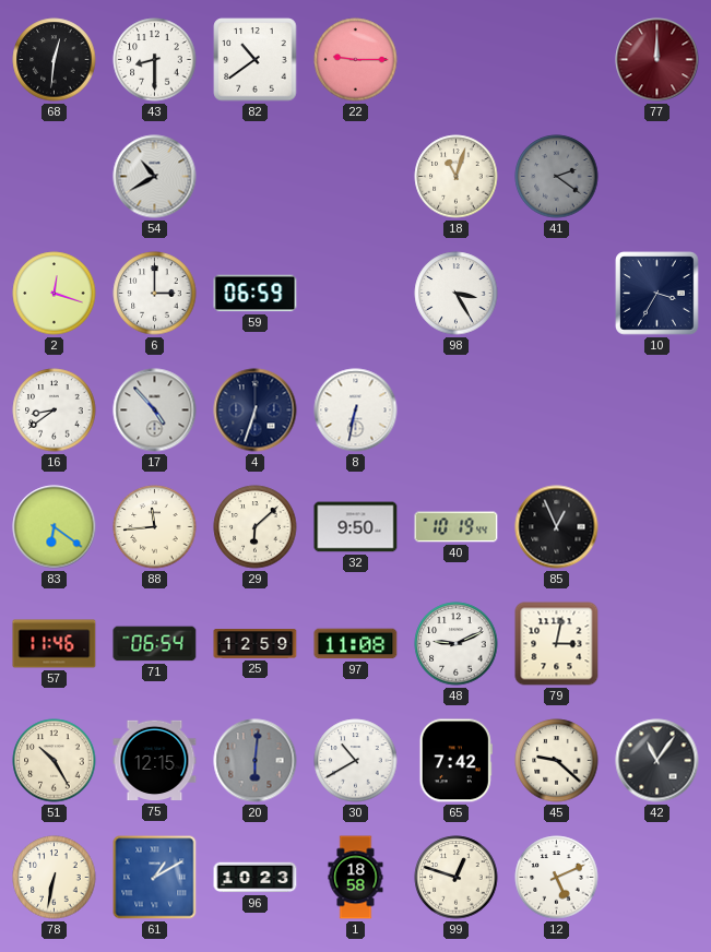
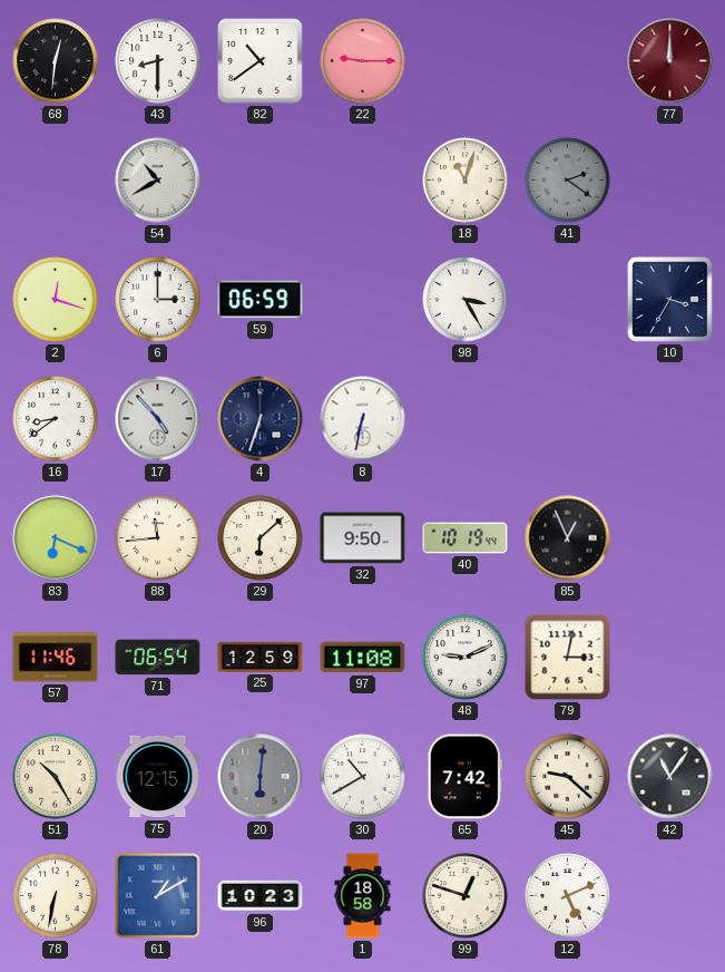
83: 6:21 -> 6:19
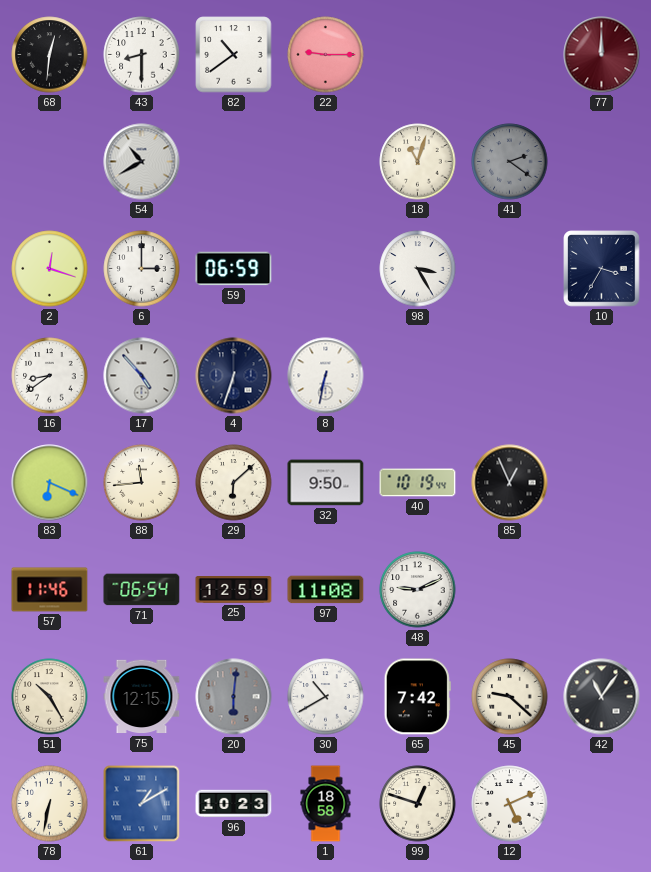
79: 3:02 -> none
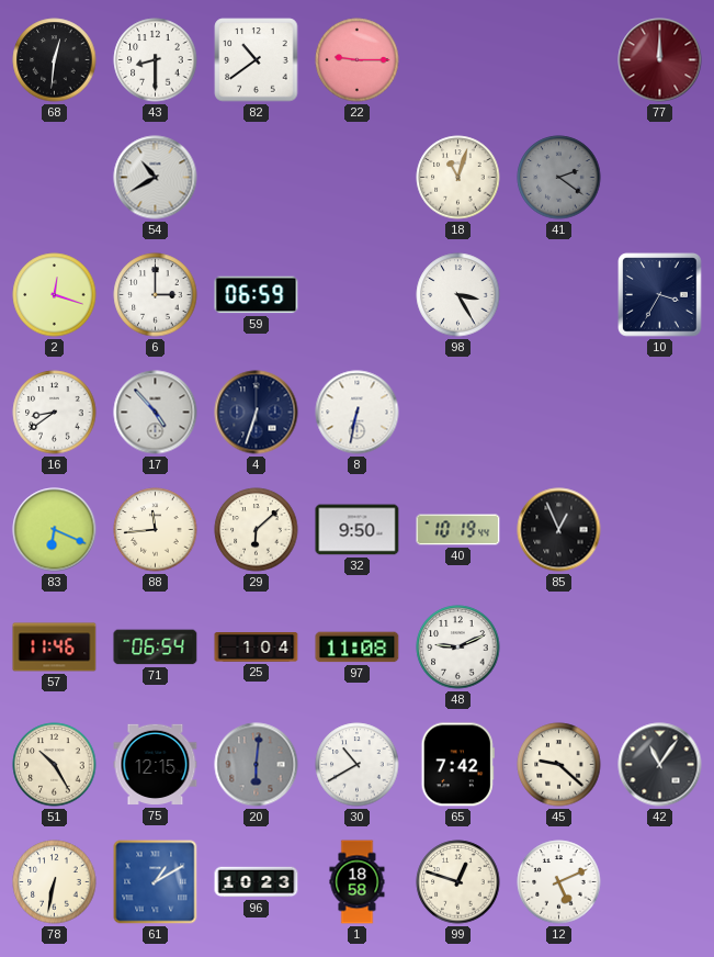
25: 12:59 -> 1:04
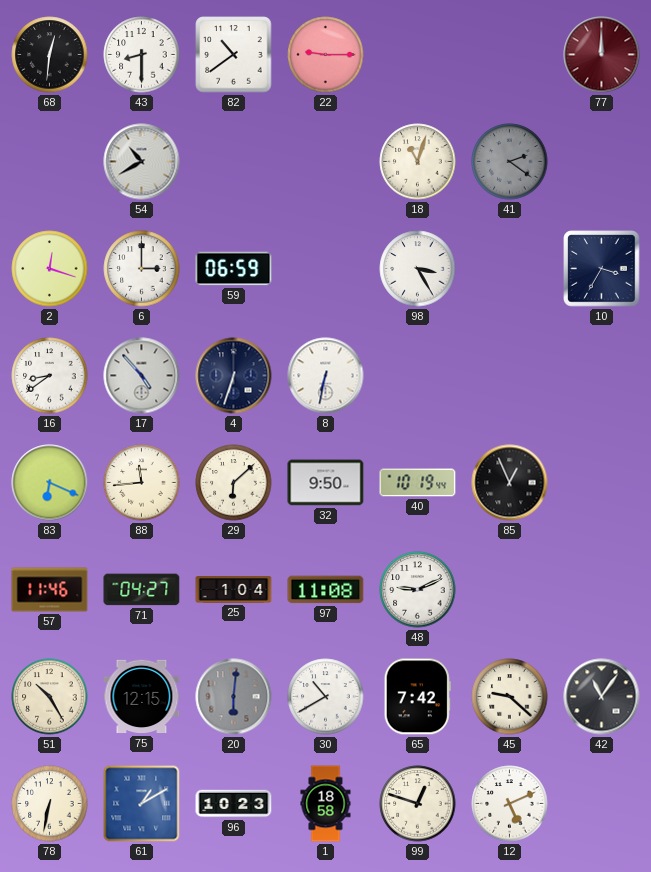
71: 06:54 -> 04:27
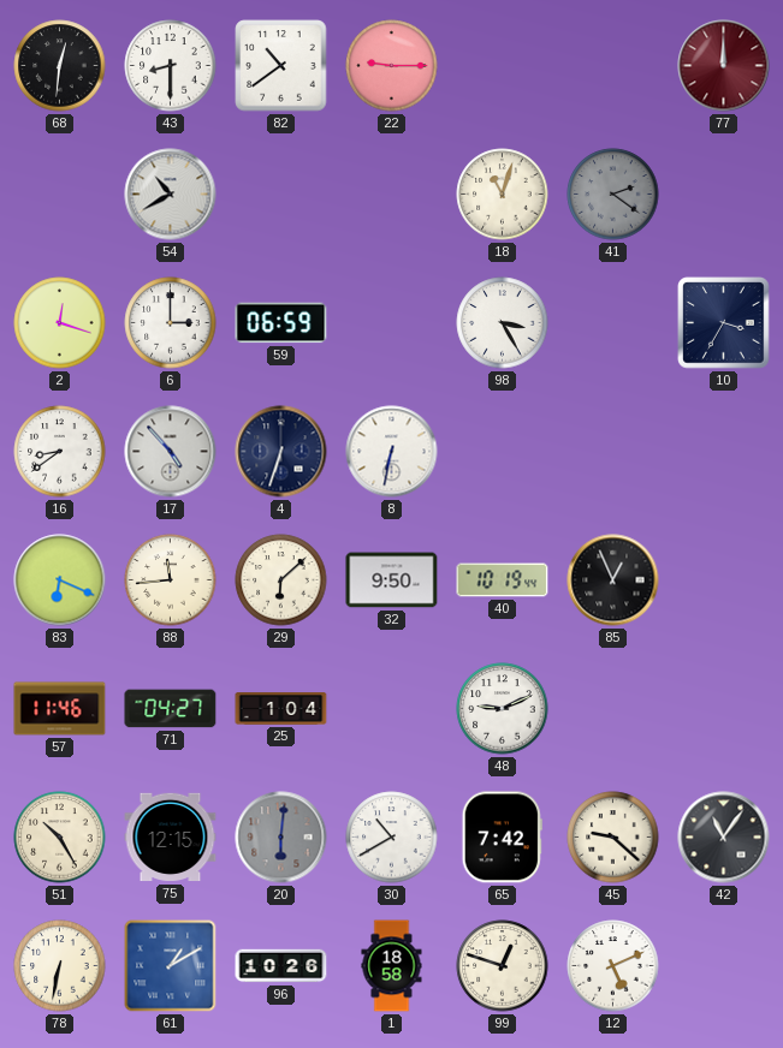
97: 11:08 -> none
96: 10:23 -> 10:26
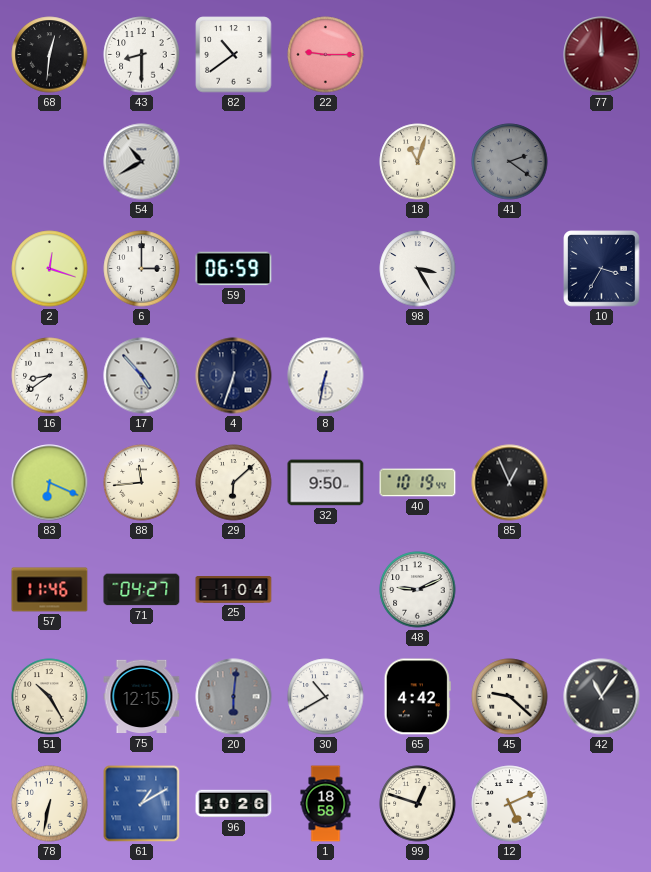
65: 7:42 -> 4:42
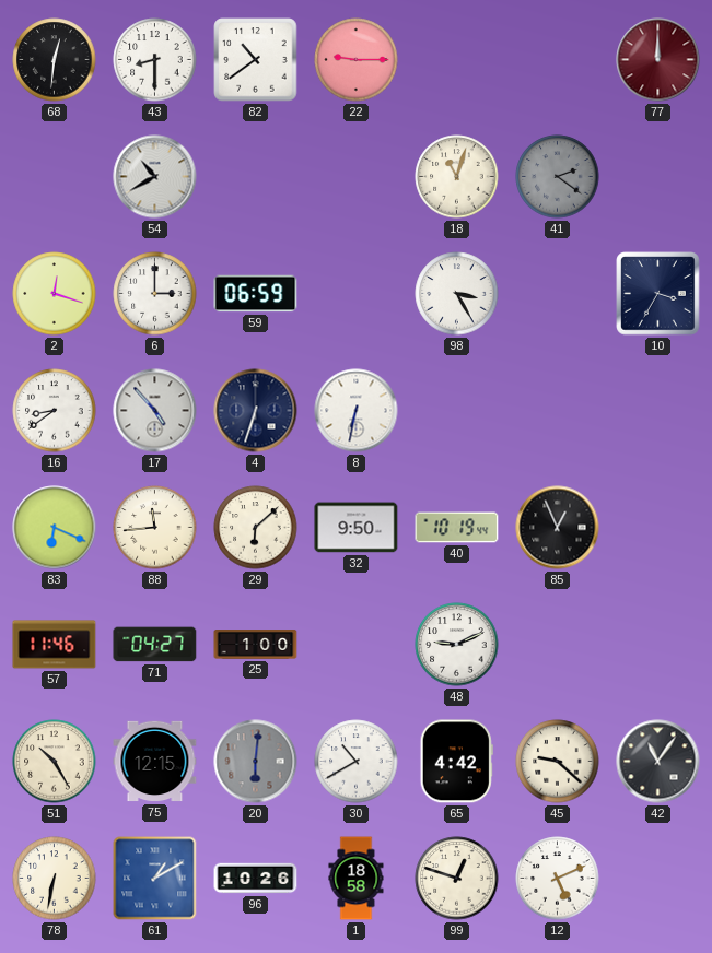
25: 1:04 -> 1:00
